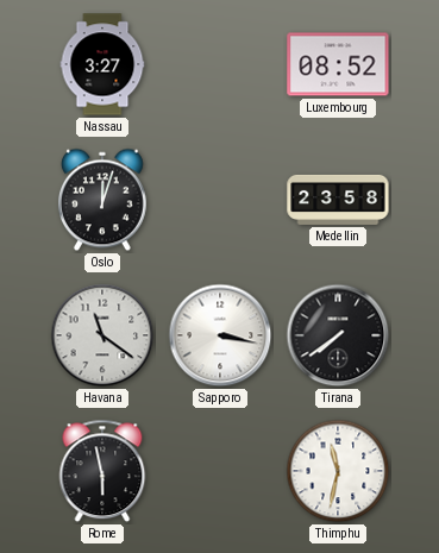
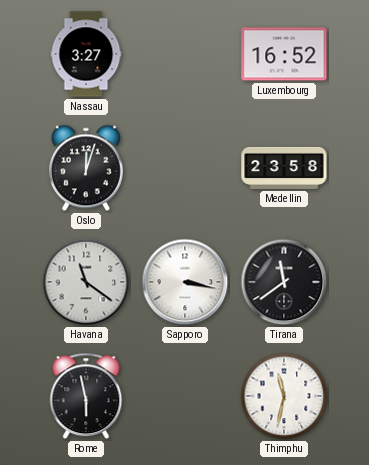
Luxembourg: 08:52 -> 16:52
Tirana: 7:39 -> 11:39
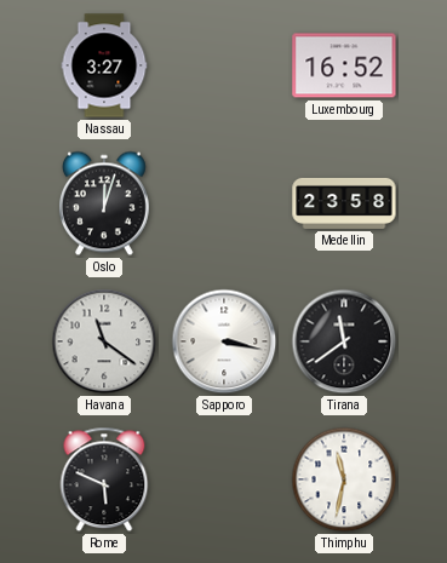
Rome: 5:58 -> 5:49
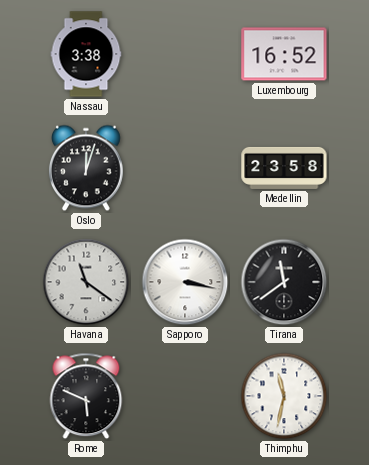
Nassau: 3:27 -> 3:38
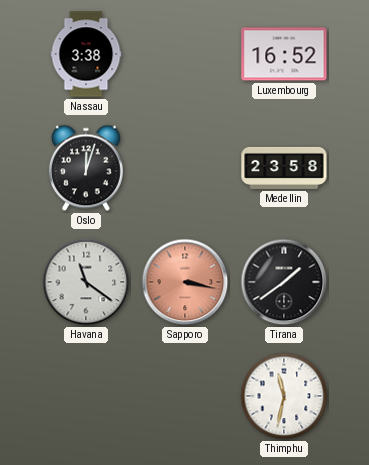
Sapporo dial: white -> salmon
Tirana: 11:39 -> 1:39
Rome: 5:49 -> none
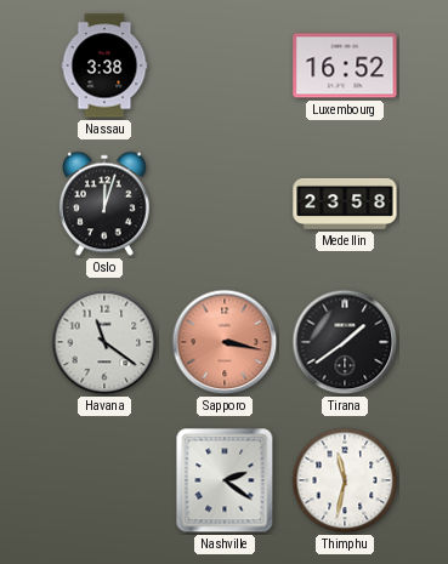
Nashville: none -> 2:21
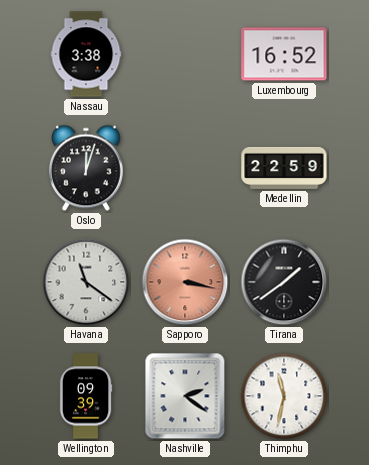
Medellin: 23:58 -> 22:59
Wellington: none -> 09:39
